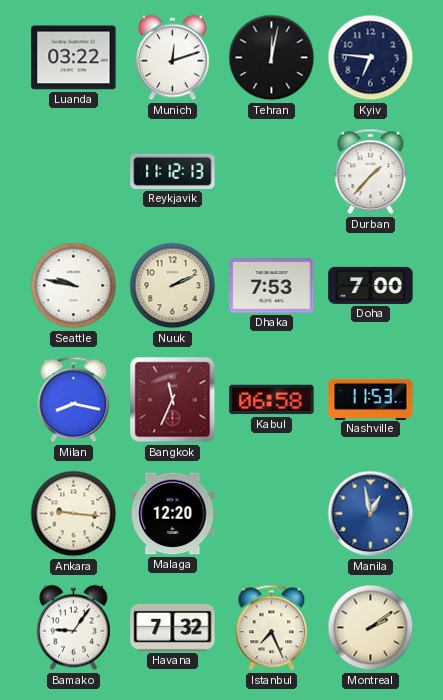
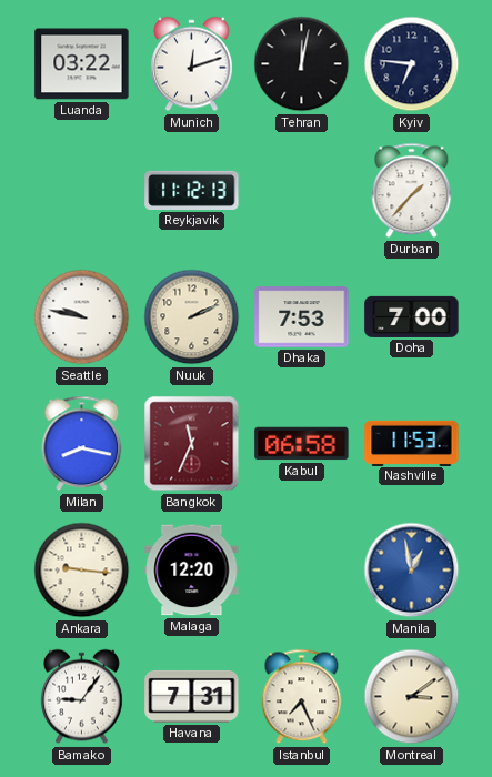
Havana: 7:32 -> 7:31
Montreal: 2:09 -> 3:09
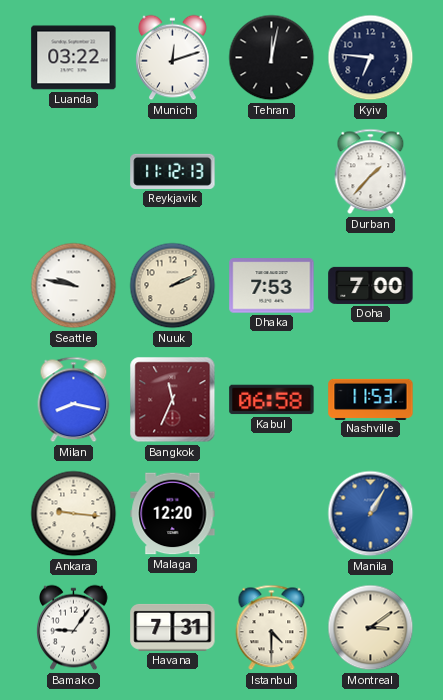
Manila: 12:58 -> 1:05
Istanbul: 7:26 -> 4:30
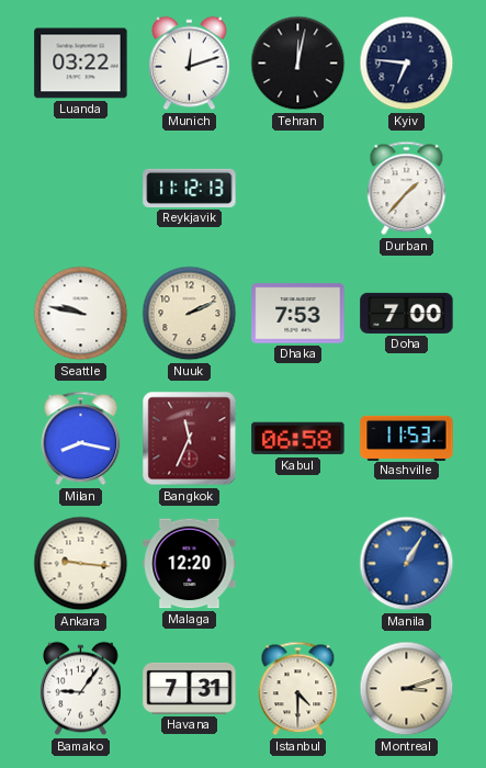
Montreal: 3:09 -> 3:12
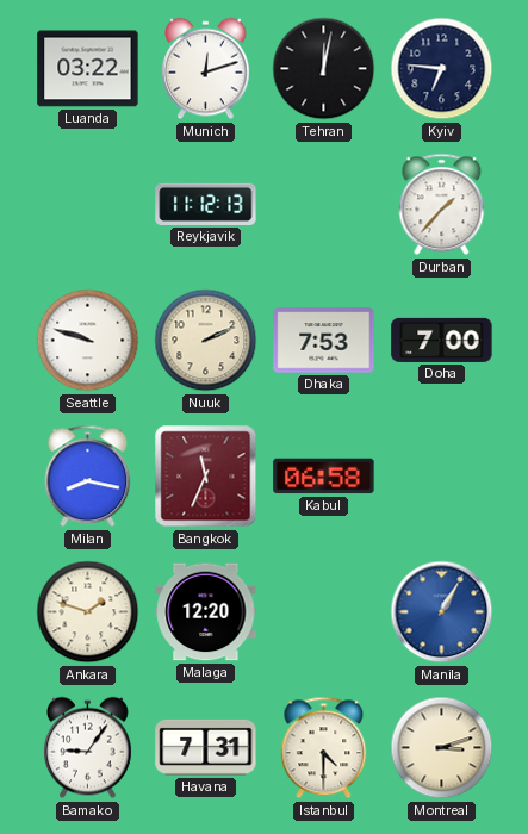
Seattle: 9:47 -> 9:48
Nashville: 11:53 -> none
Ankara: 9:16 -> 1:48
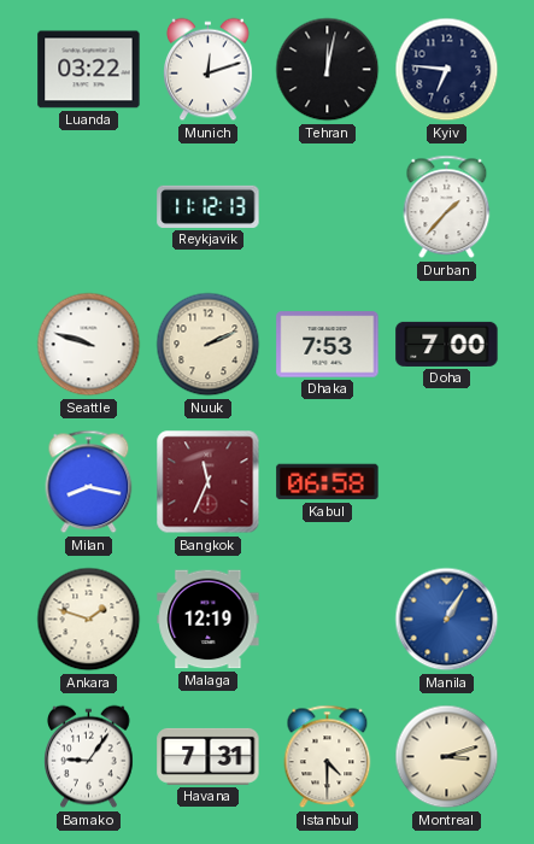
Malaga: 12:20 -> 12:19
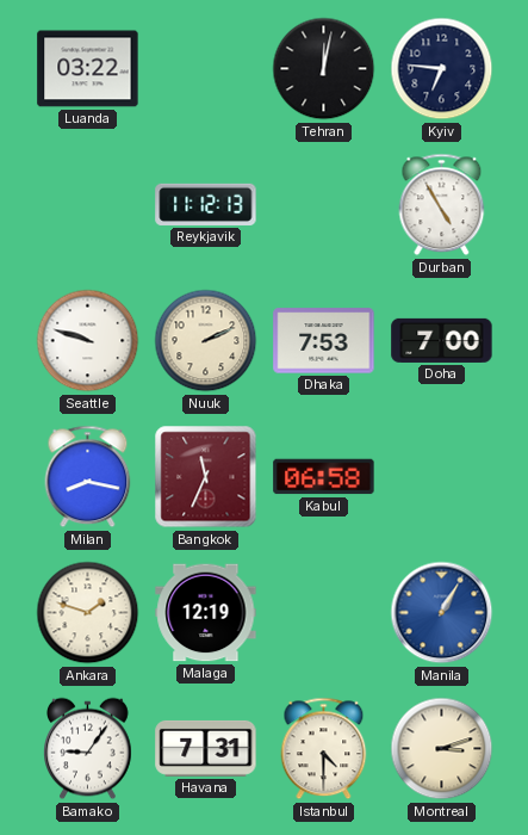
Munich: 12:12 -> none
Durban: 1:37 -> 4:55
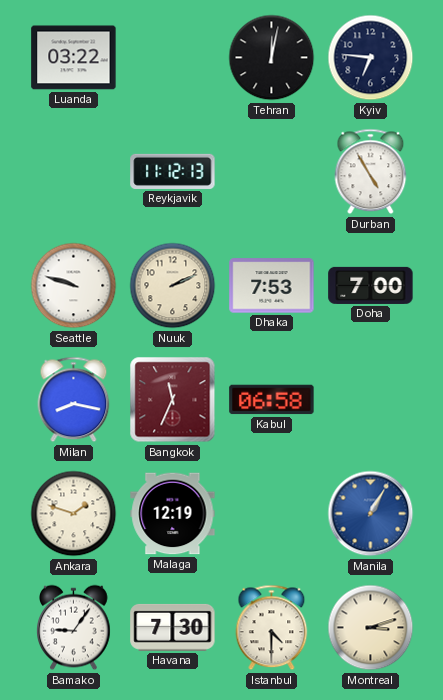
Havana: 7:31 -> 7:30
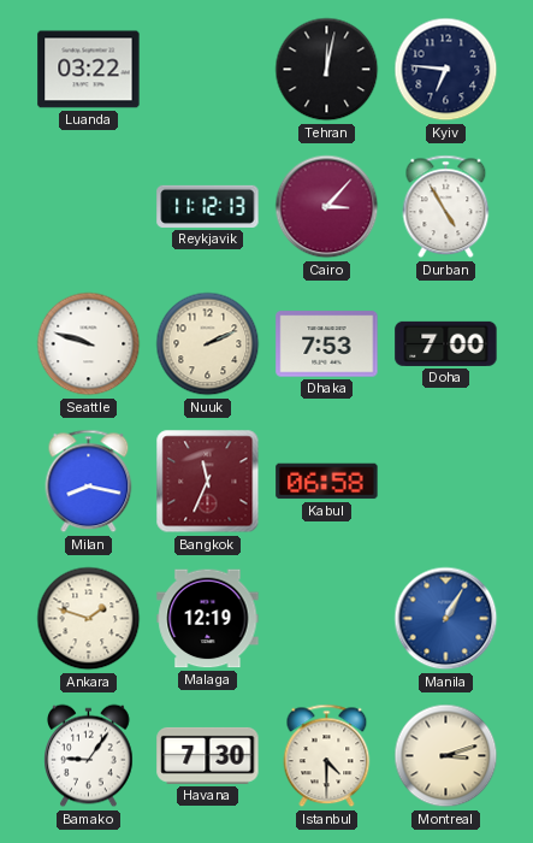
Cairo: none -> 3:07
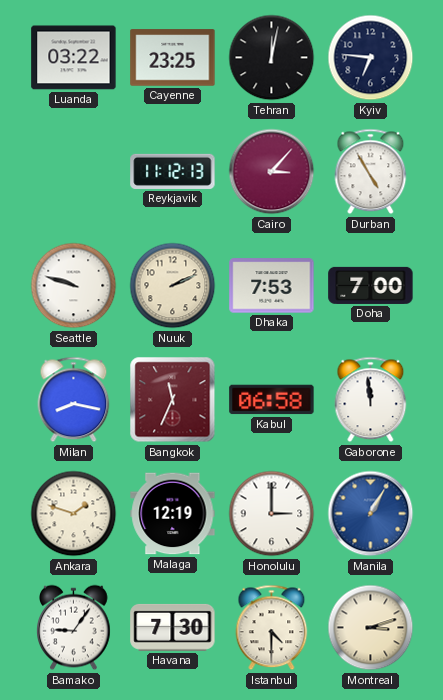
Cayenne: none -> 23:25
Gaborone: none -> 11:59
Honolulu: none -> 3:00
